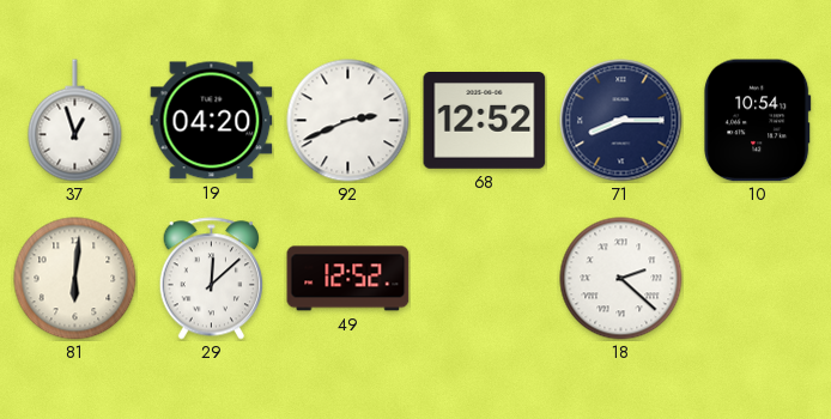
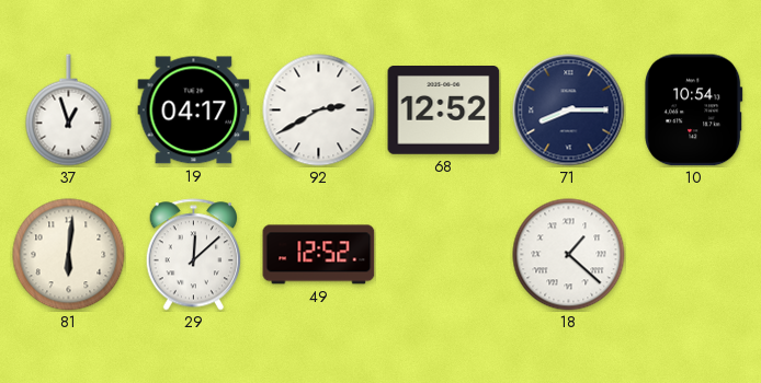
19: 04:20 -> 04:17
92: 2:41 -> 2:40
18: 2:22 -> 1:22
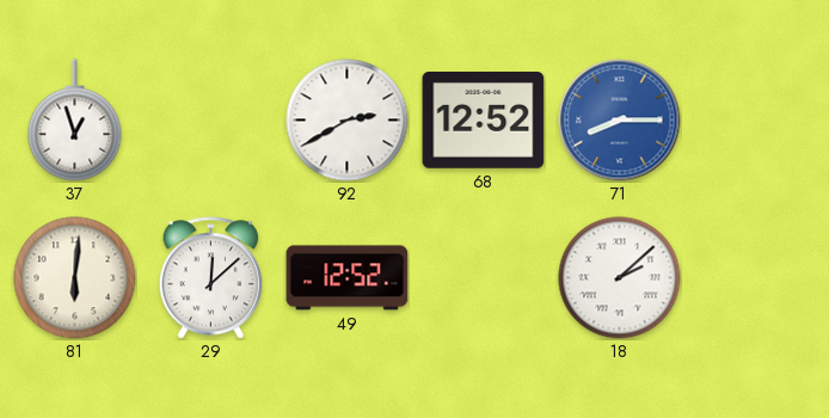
19: 04:17 -> none
71 dial: navy -> blue
10: 10:54 -> none
18: 1:22 -> 2:08
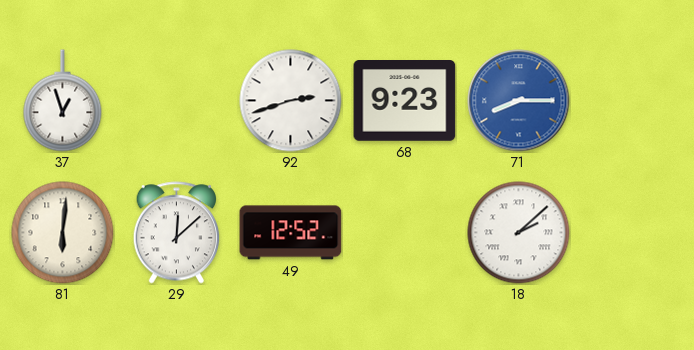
92: 2:40 -> 2:42
68: 12:52 -> 9:23
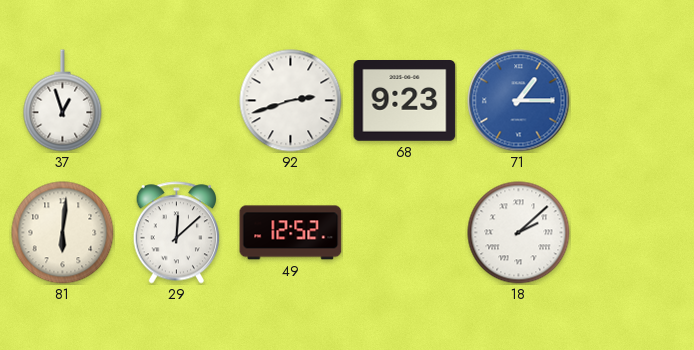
71: 8:15 -> 1:15
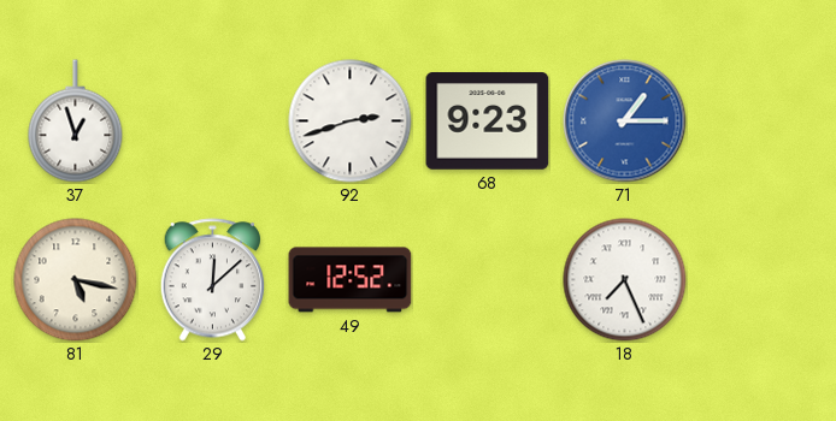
81: 6:01 -> 5:17
18: 2:08 -> 7:26
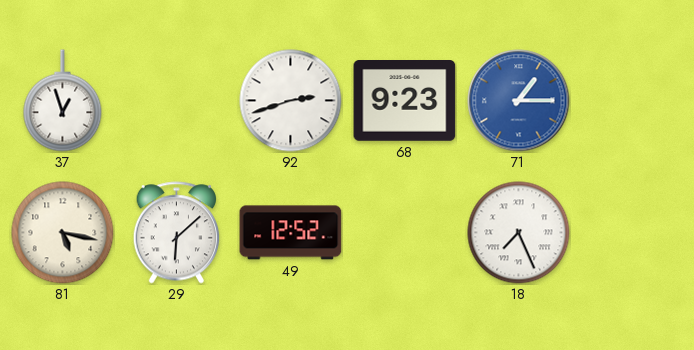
29: 12:08 -> 6:08
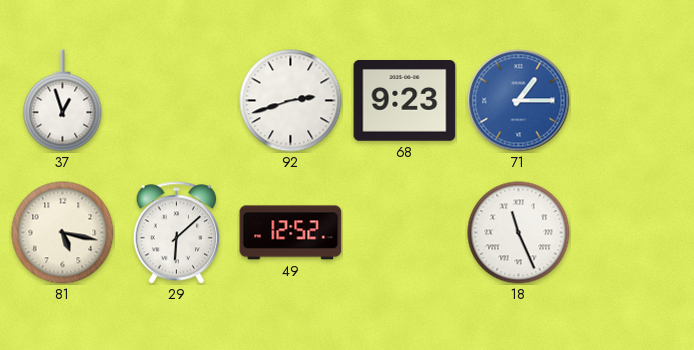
18: 7:26 -> 11:26
